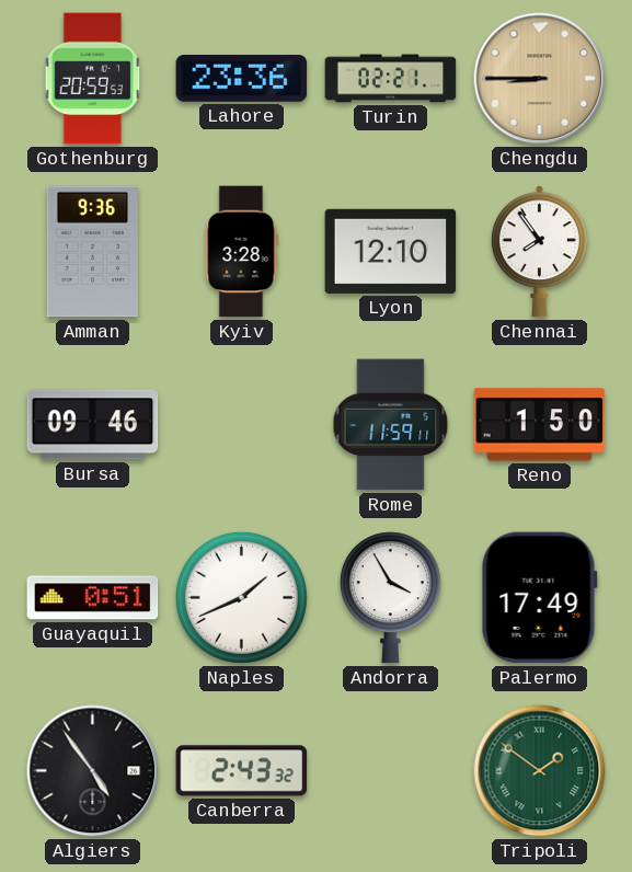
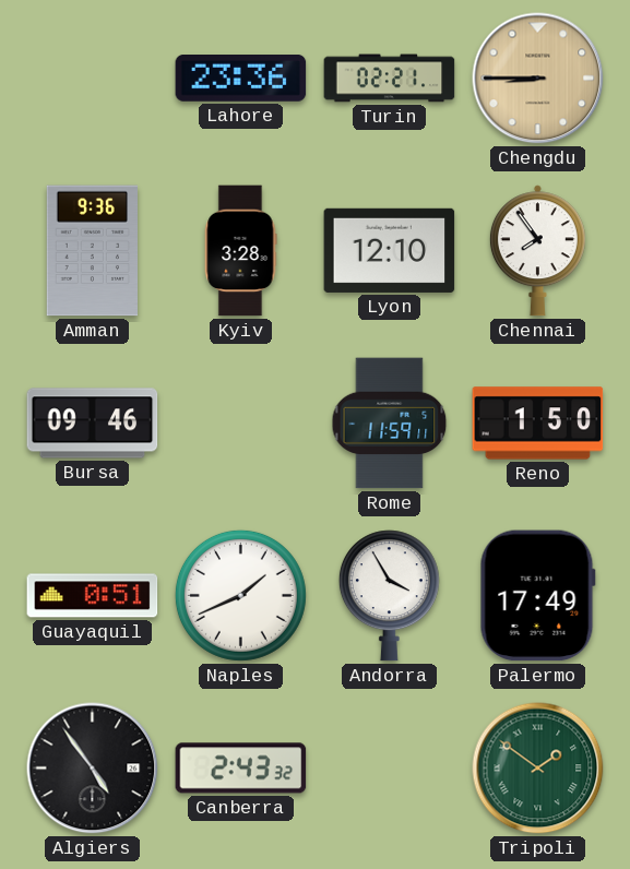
Gothenburg: 20:59 -> none
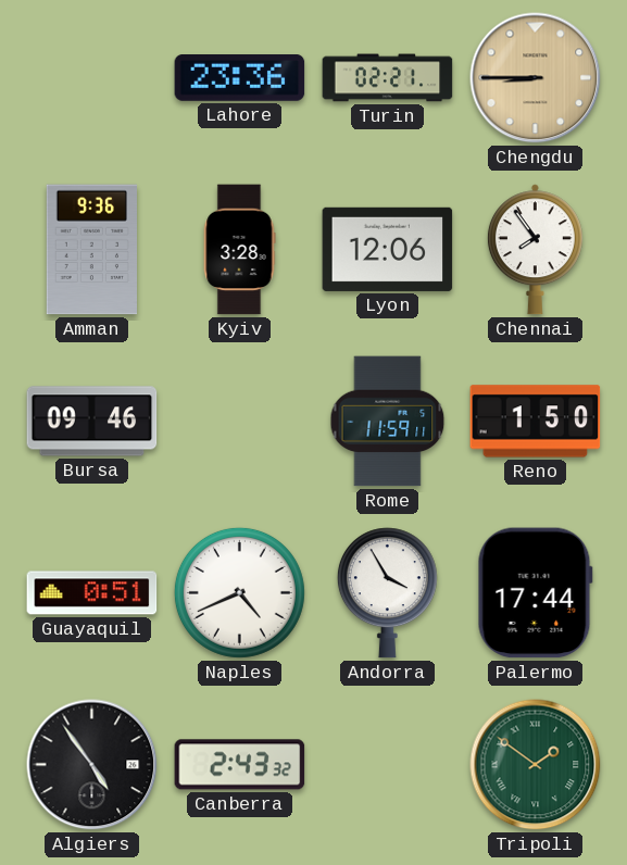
Lyon: 12:10 -> 12:06
Naples: 1:41 -> 4:41
Palermo: 17:49 -> 17:44
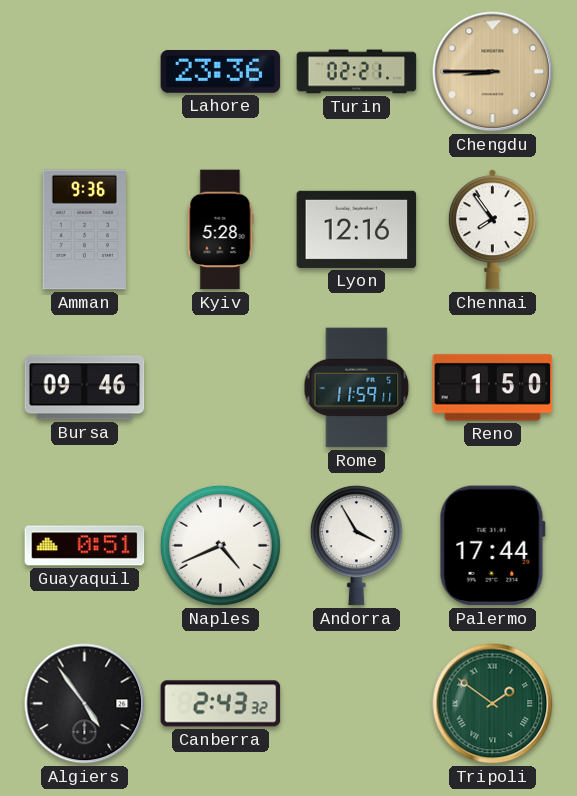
Kyiv: 3:28 -> 5:28
Lyon: 12:06 -> 12:16
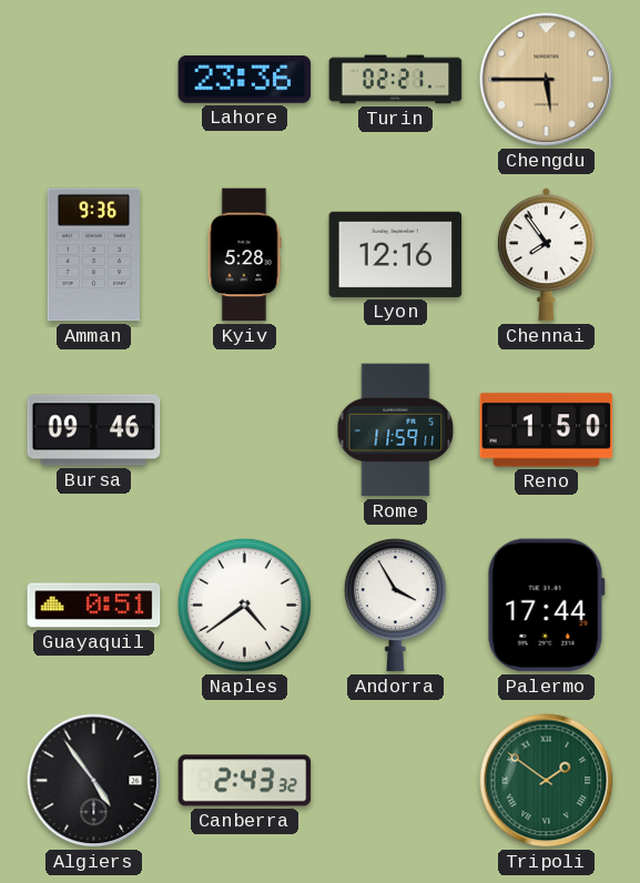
Chengdu: 8:45 -> 5:45
Naples: 4:41 -> 4:39
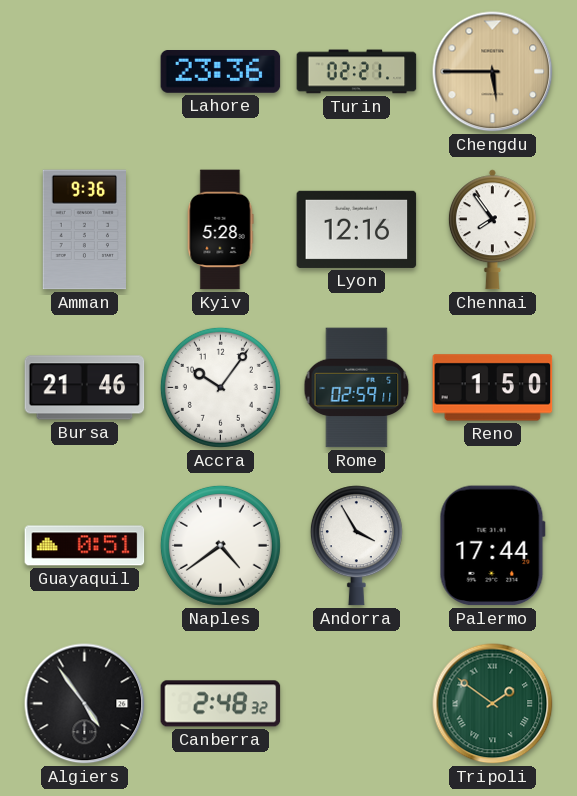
Bursa: 09:46 -> 21:46
Accra: none -> 10:06
Rome: 11:59 -> 02:59
Canberra: 2:43 -> 2:48
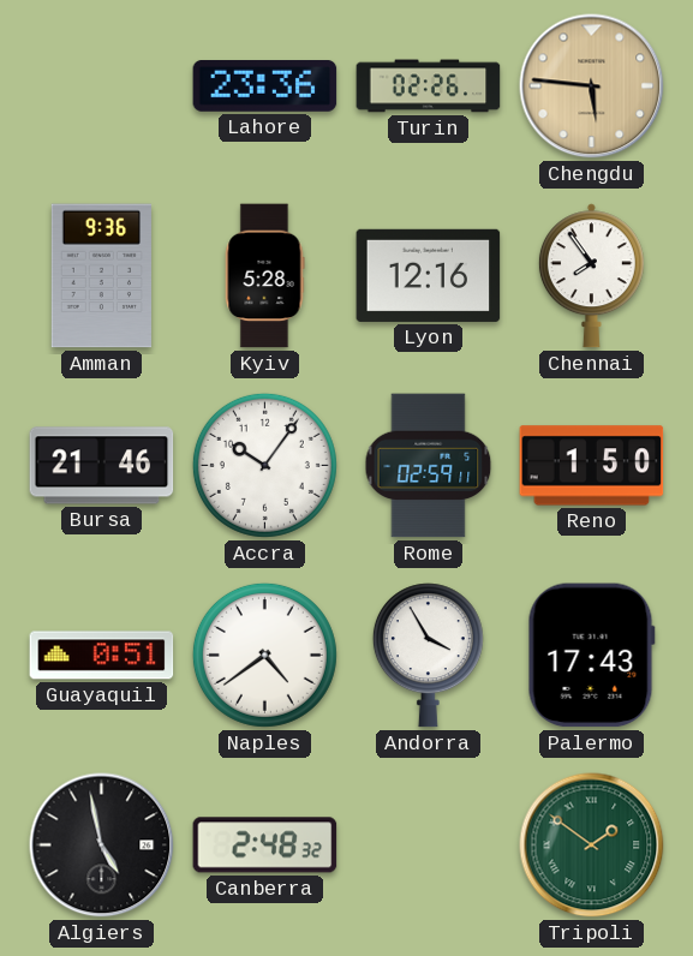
Turin: 02:21 -> 02:26
Chengdu: 5:45 -> 5:46
Palermo: 17:44 -> 17:43
Algiers: 4:54 -> 4:58
